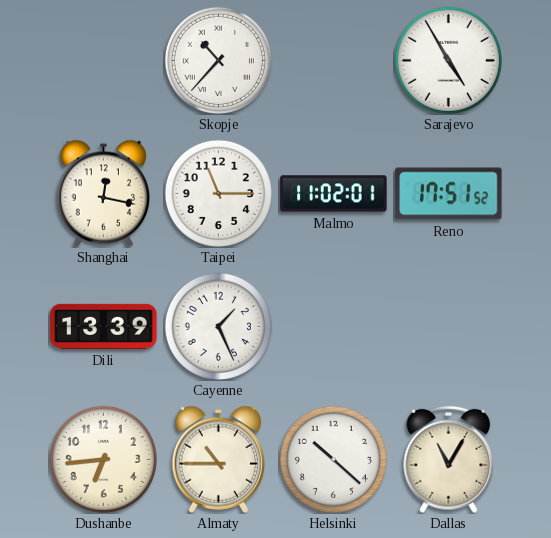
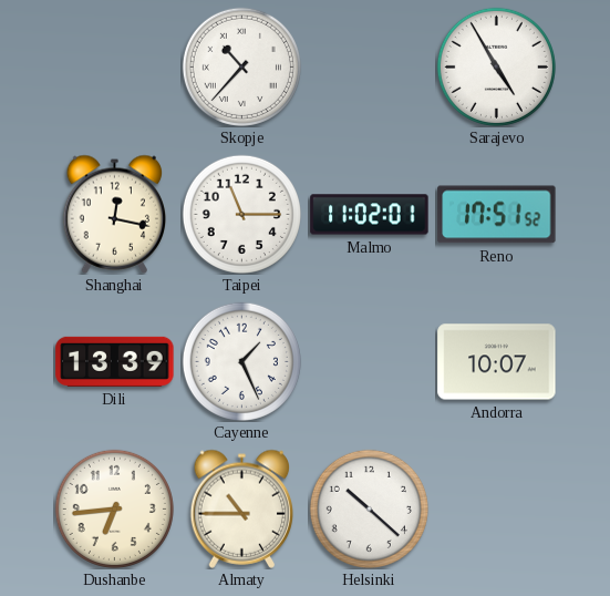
Andorra: none -> 10:07
Dallas: 11:05 -> none
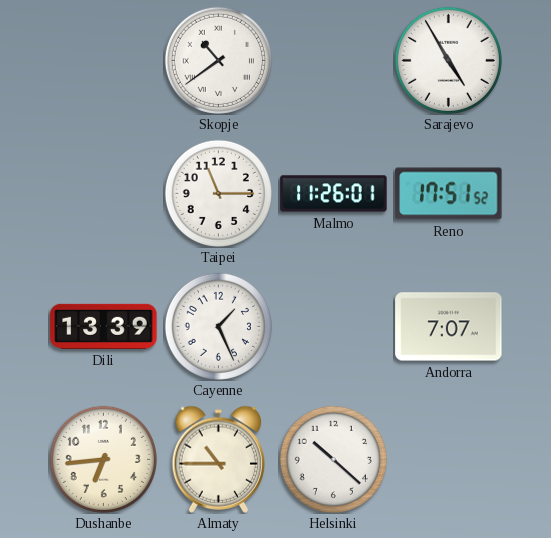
Skopje: 10:37 -> 10:39
Shanghai: 12:17 -> none
Malmo: 11:02 -> 11:26
Andorra: 10:07 -> 7:07
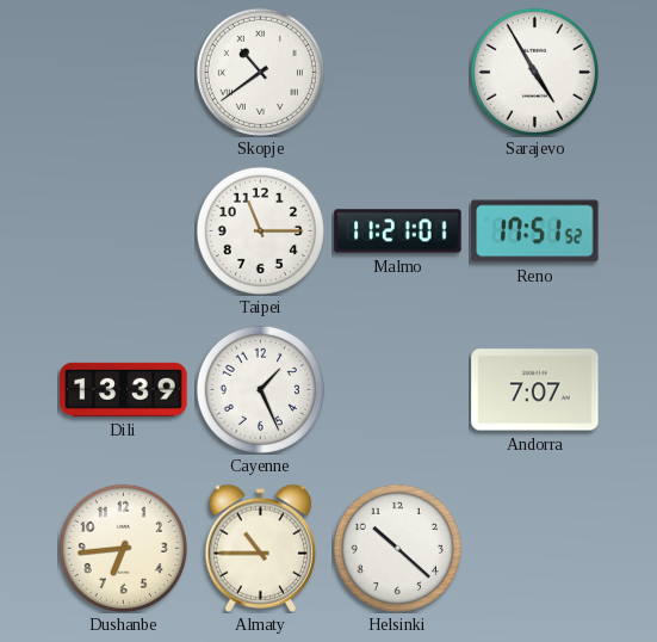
Malmo: 11:26 -> 11:21
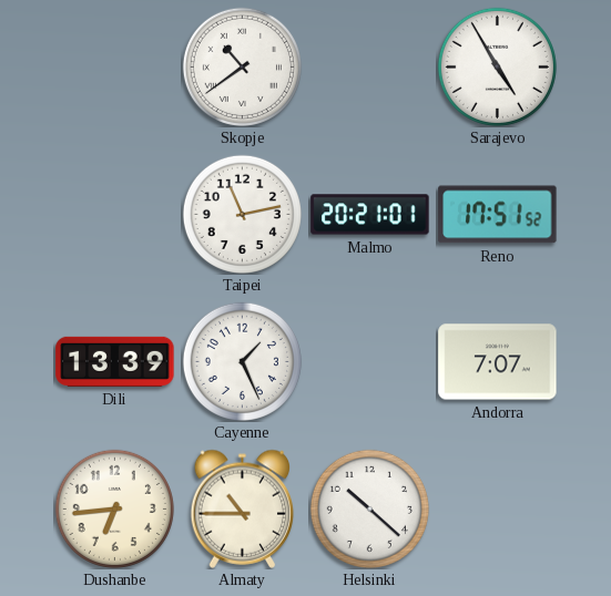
Taipei: 11:15 -> 11:13
Malmo: 11:21 -> 20:21
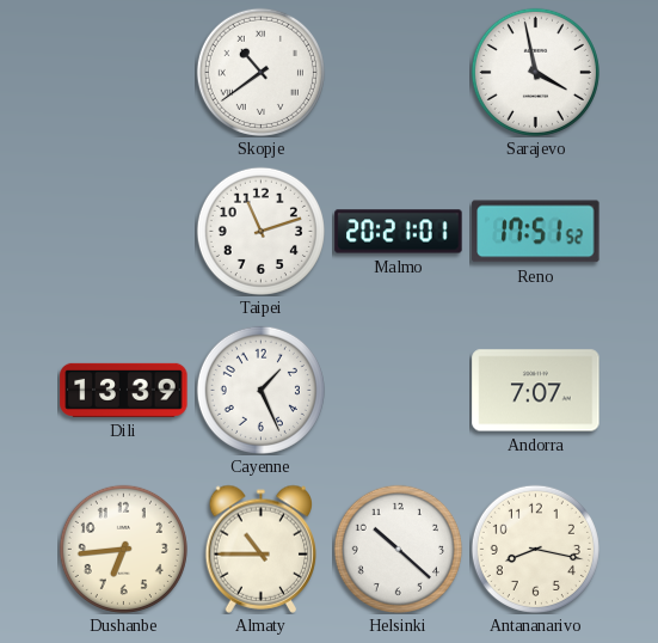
Sarajevo: 4:55 -> 3:58
Taipei: 11:13 -> 11:12
Antananarivo: none -> 8:17
